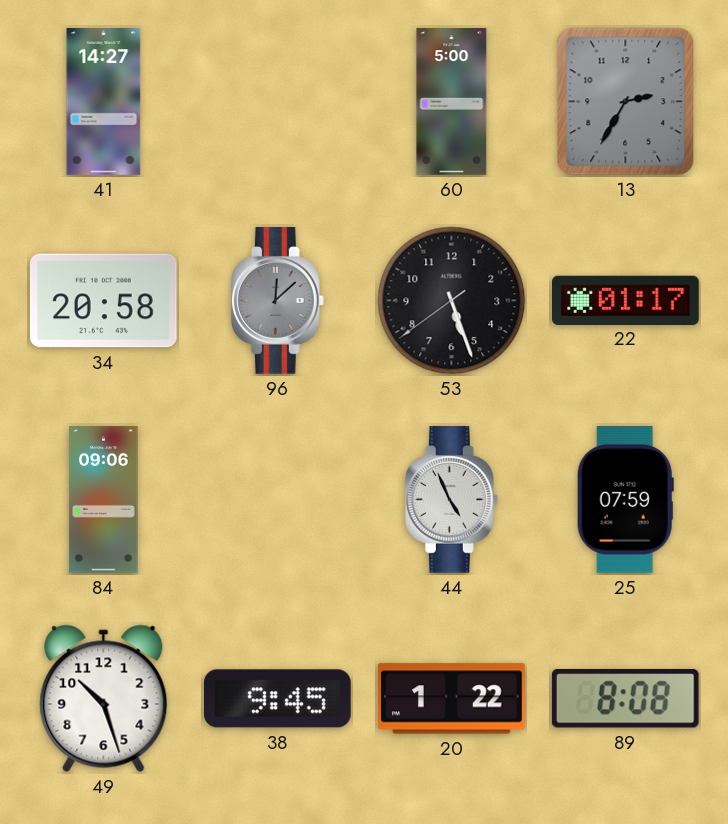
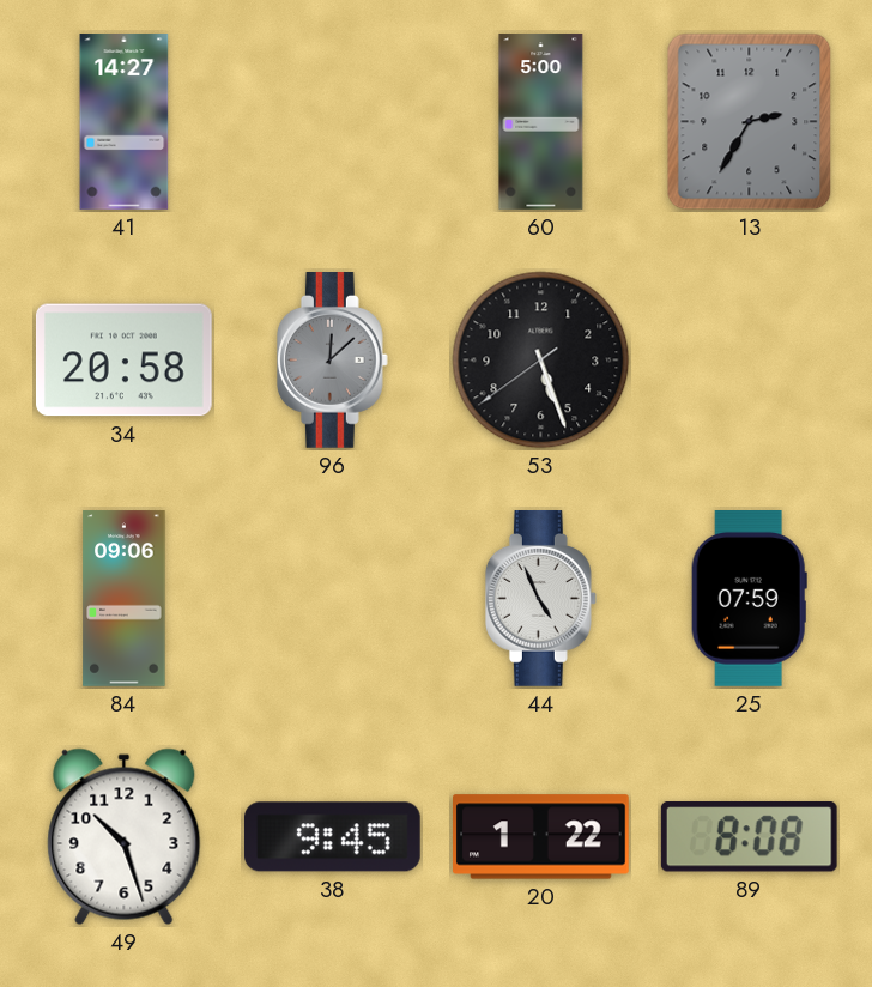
22: 01:17 -> none
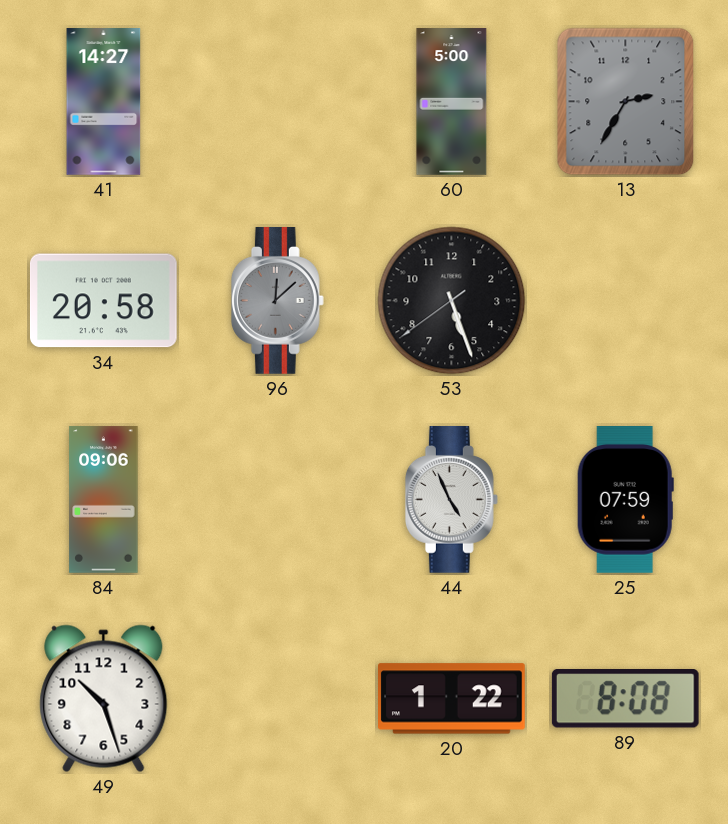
38: 9:45 -> none
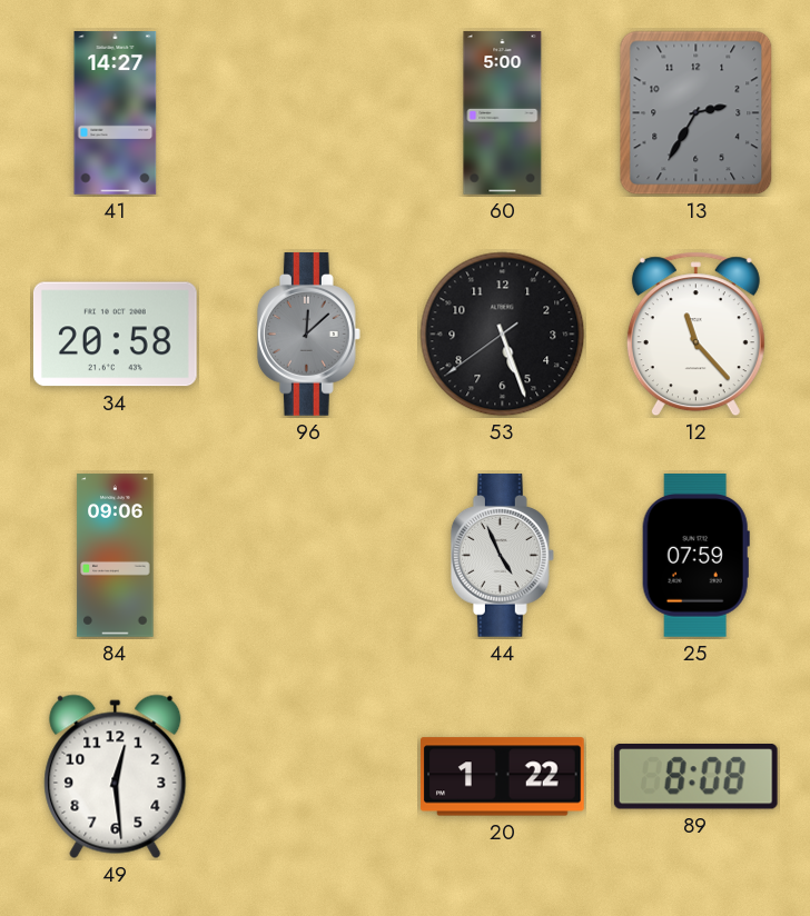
12: none -> 11:23
49: 10:27 -> 12:29
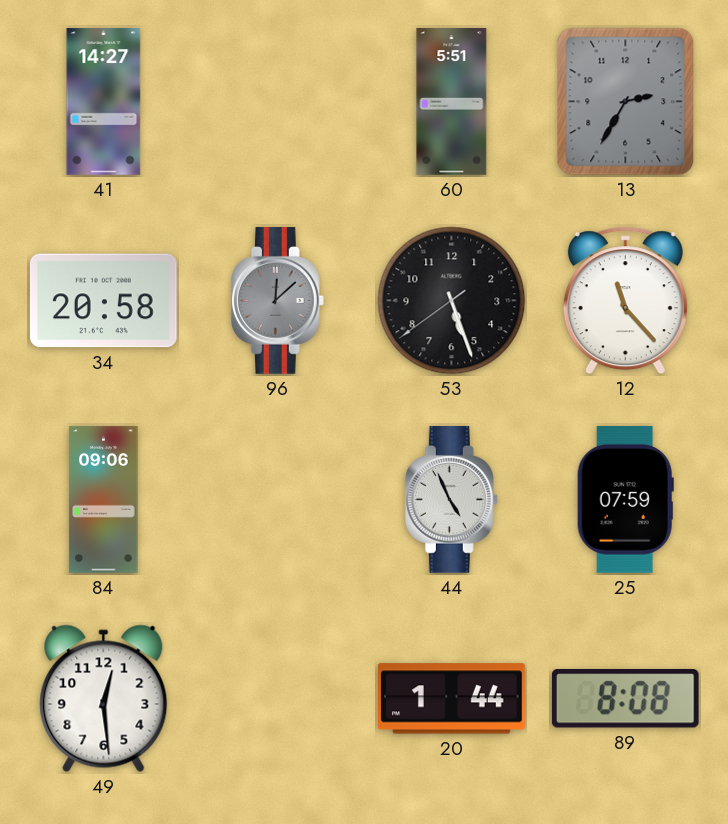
60: 5:00 -> 5:51
20: 1:22 -> 1:44
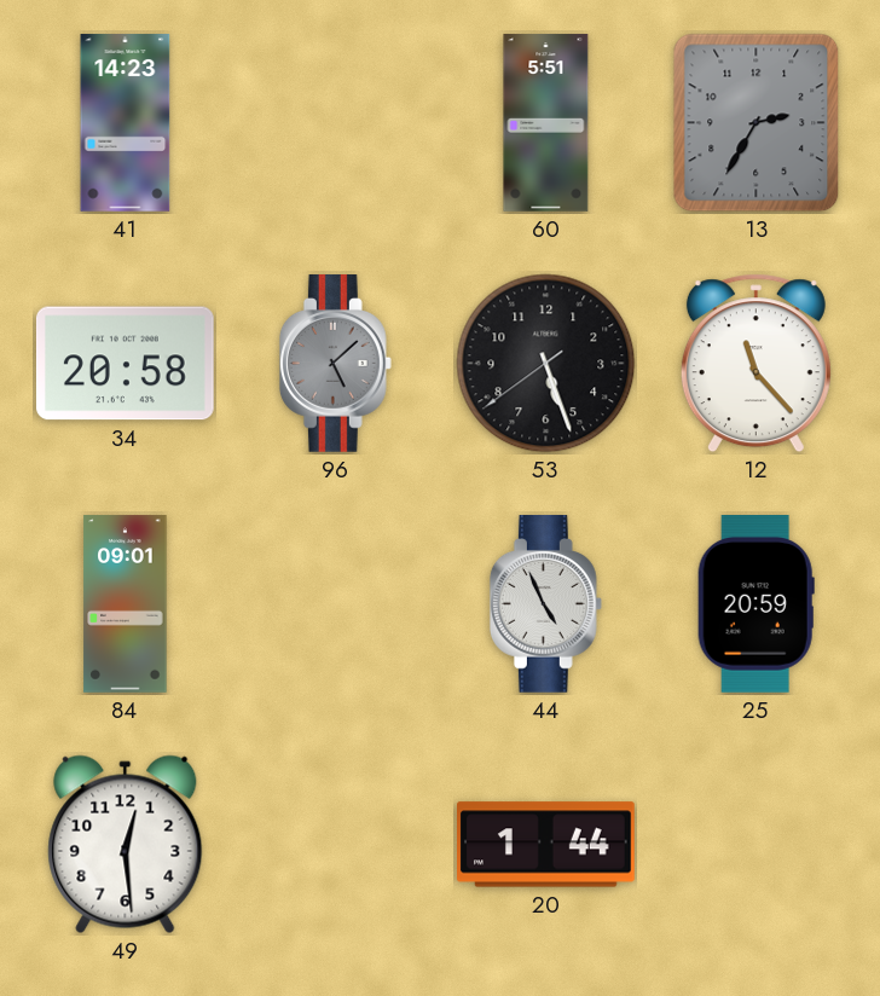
41: 14:27 -> 14:23
96: 12:08 -> 5:08
84: 09:06 -> 09:01
25: 07:59 -> 20:59
89: 8:08 -> none
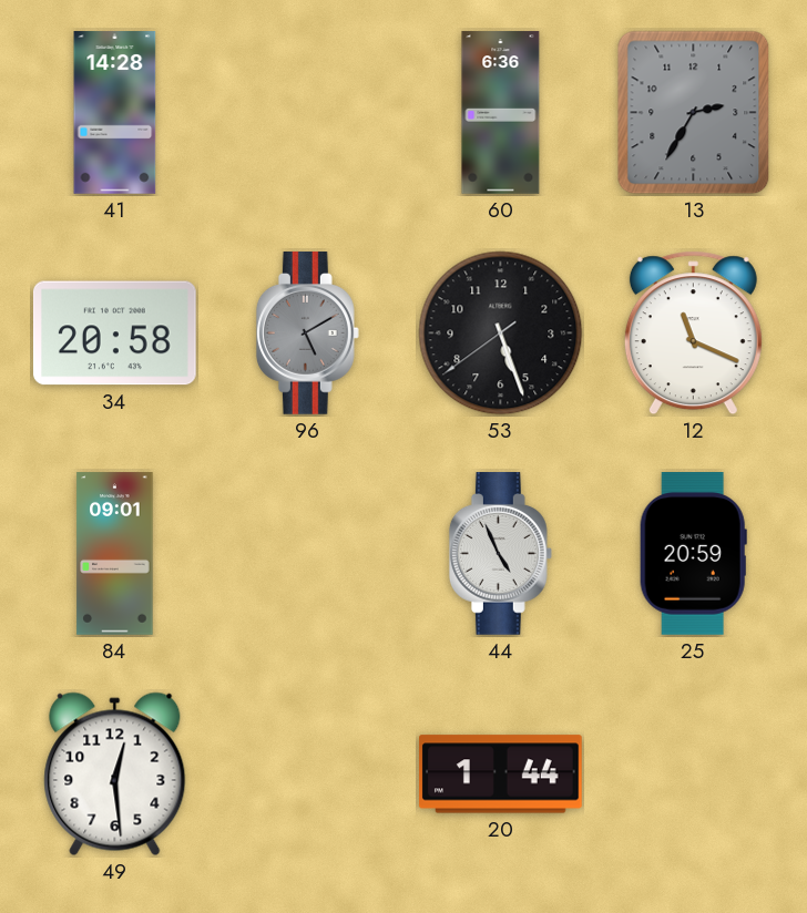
41: 14:23 -> 14:28
60: 5:51 -> 6:36
96: 5:08 -> 5:10
12: 11:23 -> 11:19
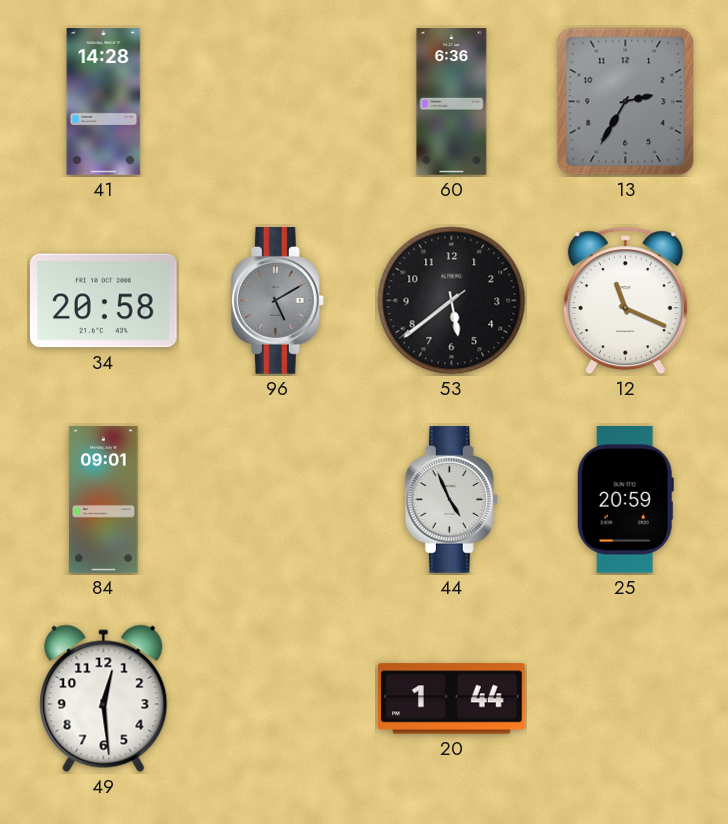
53: 5:26 -> 5:38
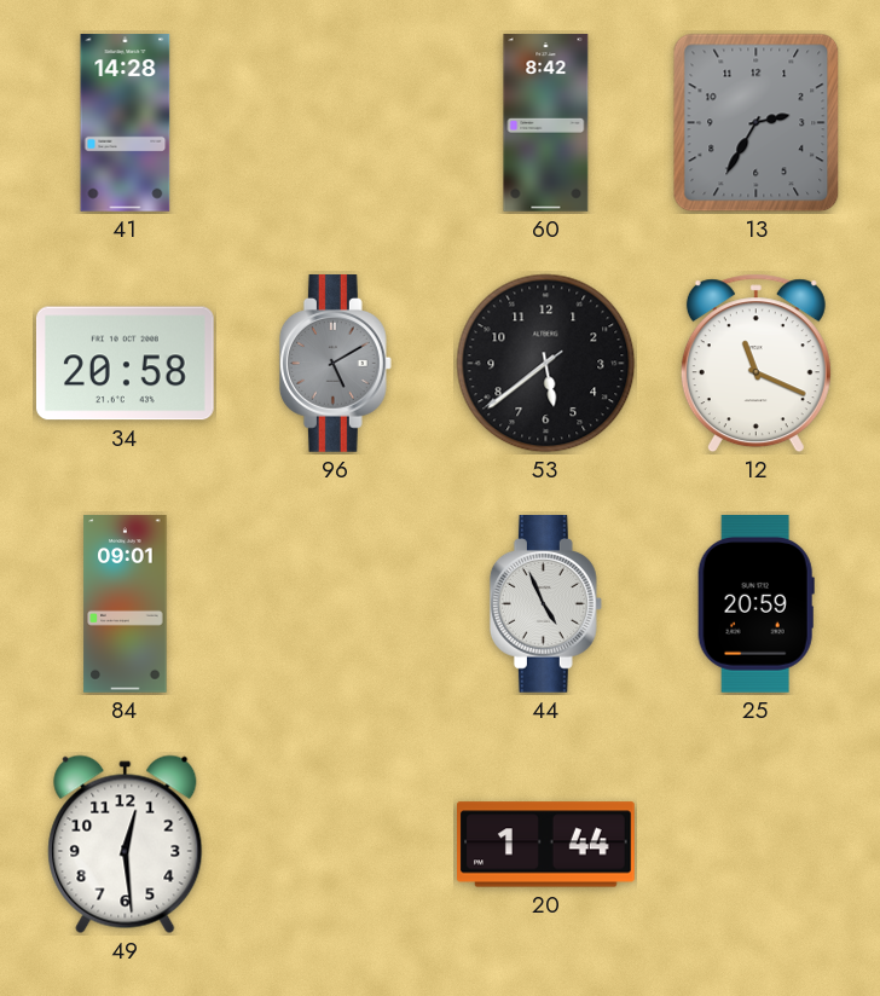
60: 6:36 -> 8:42
